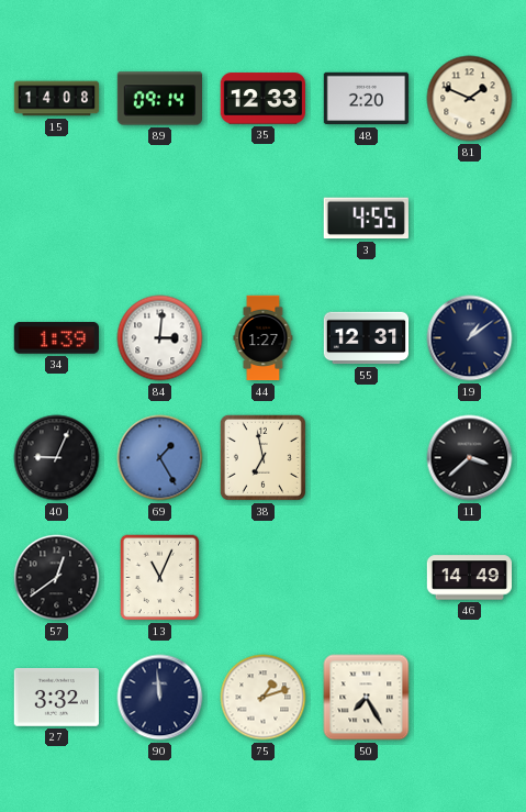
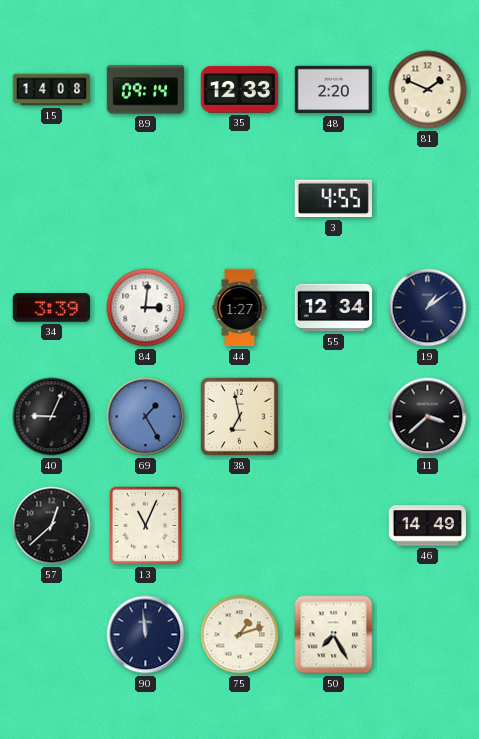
34: 1:39 -> 3:39
55: 12:31 -> 12:34
57: 12:39 -> 12:38
27: 3:32 -> none
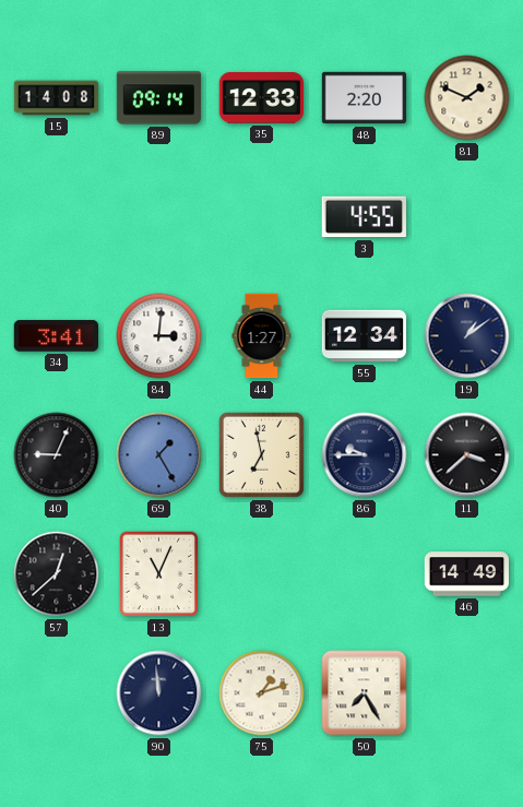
34: 3:39 -> 3:41
86: none -> 9:45
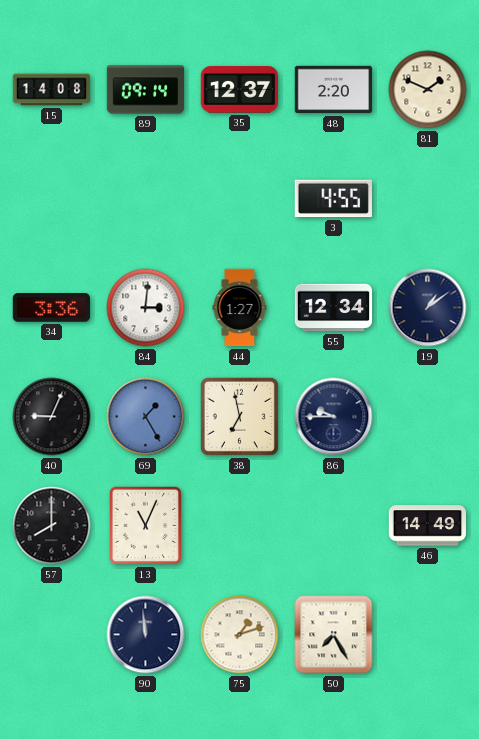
35: 12:33 -> 12:37
34: 3:41 -> 3:36
11: 3:38 -> none
57: 12:38 -> 8:00
